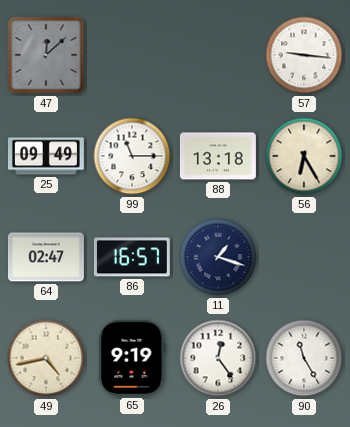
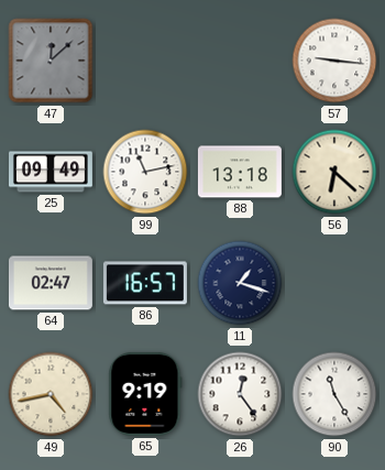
99: 11:15 -> 11:13
56: 6:25 -> 6:22
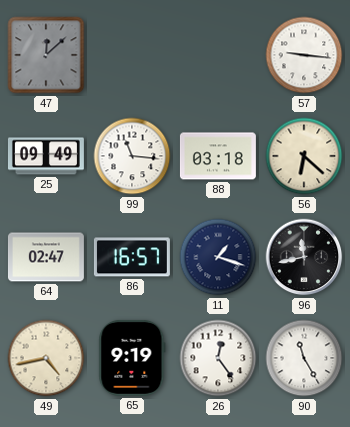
99: 11:13 -> 11:16
88: 13:18 -> 03:18
96: none -> 11:43
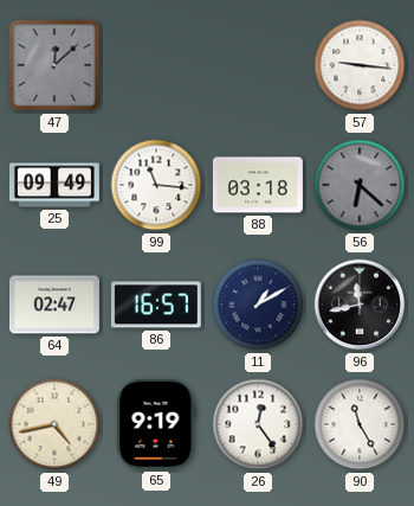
56 dial: cream -> grey
11: 1:18 -> 1:10
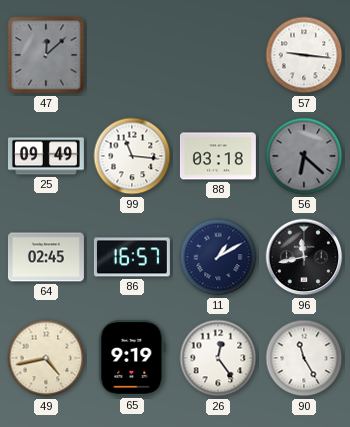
64: 02:47 -> 02:45
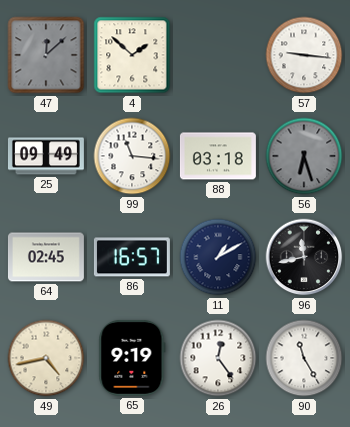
4: none -> 1:52
56: 6:22 -> 6:27
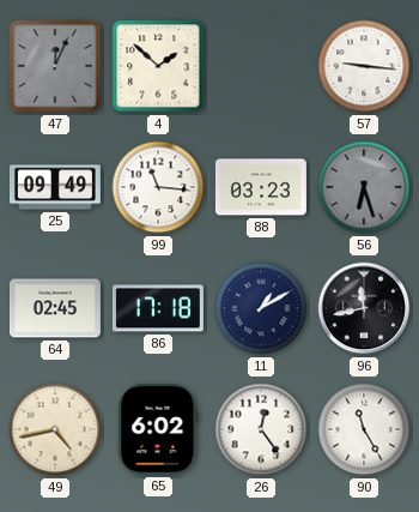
47: 12:08 -> 12:04
88: 03:18 -> 03:23
86: 16:57 -> 17:18
65: 9:19 -> 6:02
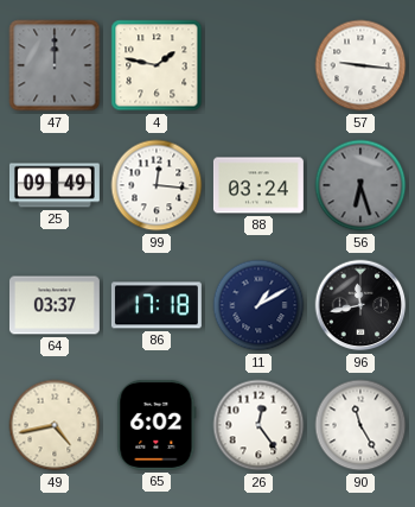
47: 12:04 -> 12:00
4: 1:52 -> 1:47
99: 11:16 -> 12:16
88: 03:23 -> 03:24
64: 02:45 -> 03:37
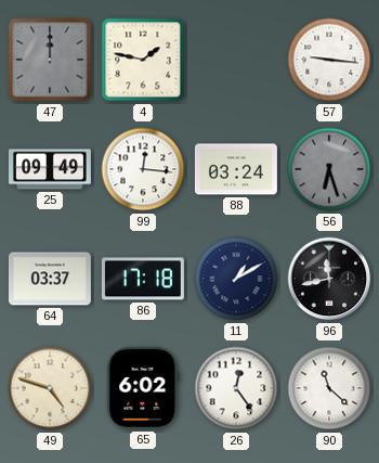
49: 4:43 -> 4:48
90: 11:25 -> 11:22
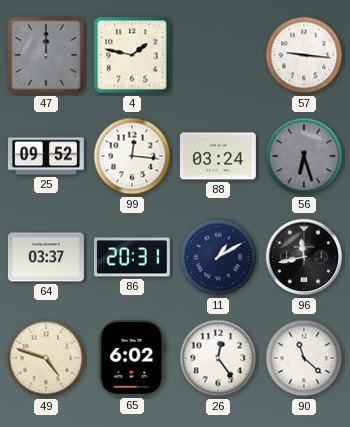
25: 09:49 -> 09:52
86: 17:18 -> 20:31
